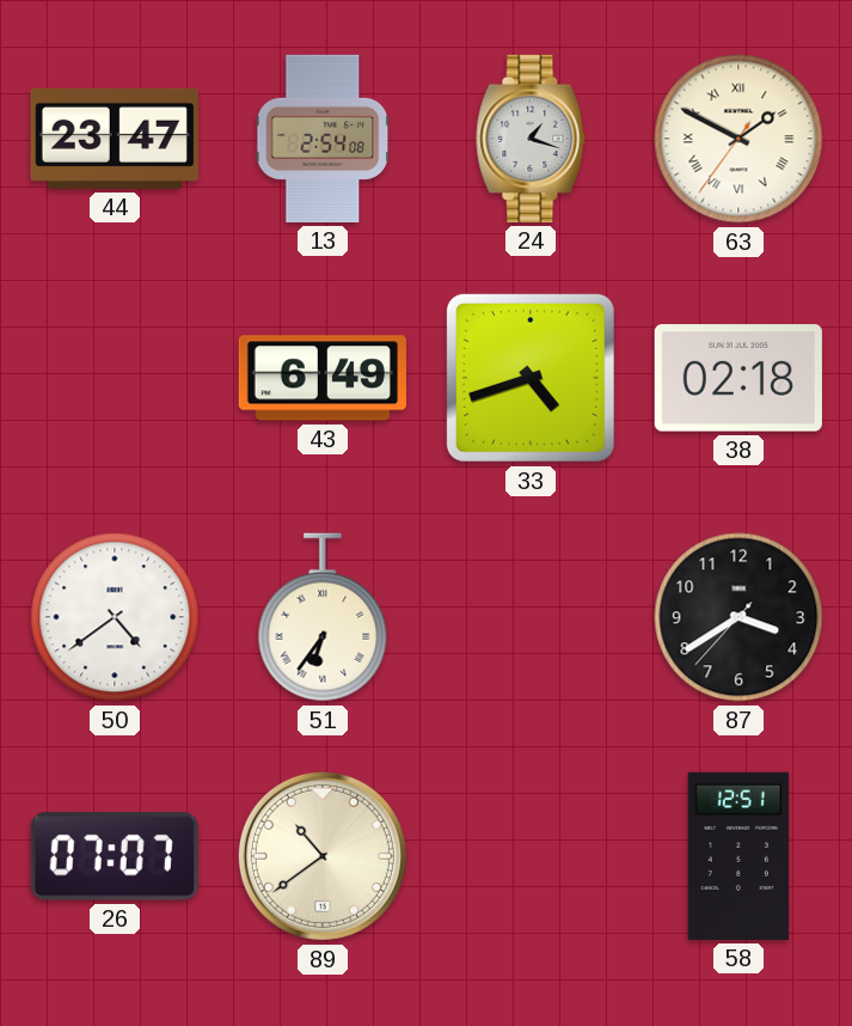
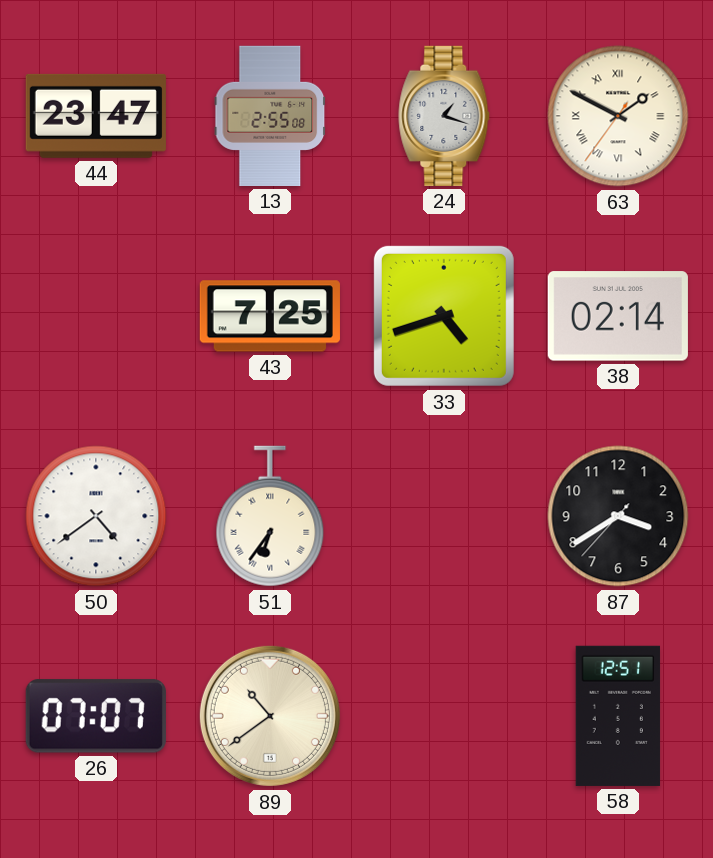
13: 2:54 -> 2:55
43: 6:49 -> 7:25
38: 02:18 -> 02:14
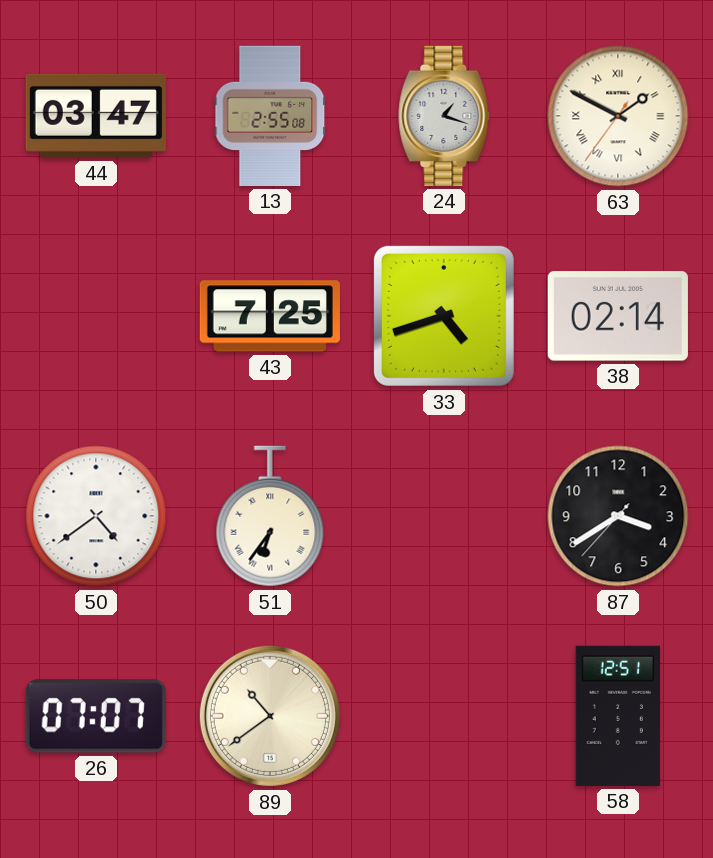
44: 23:47 -> 03:47
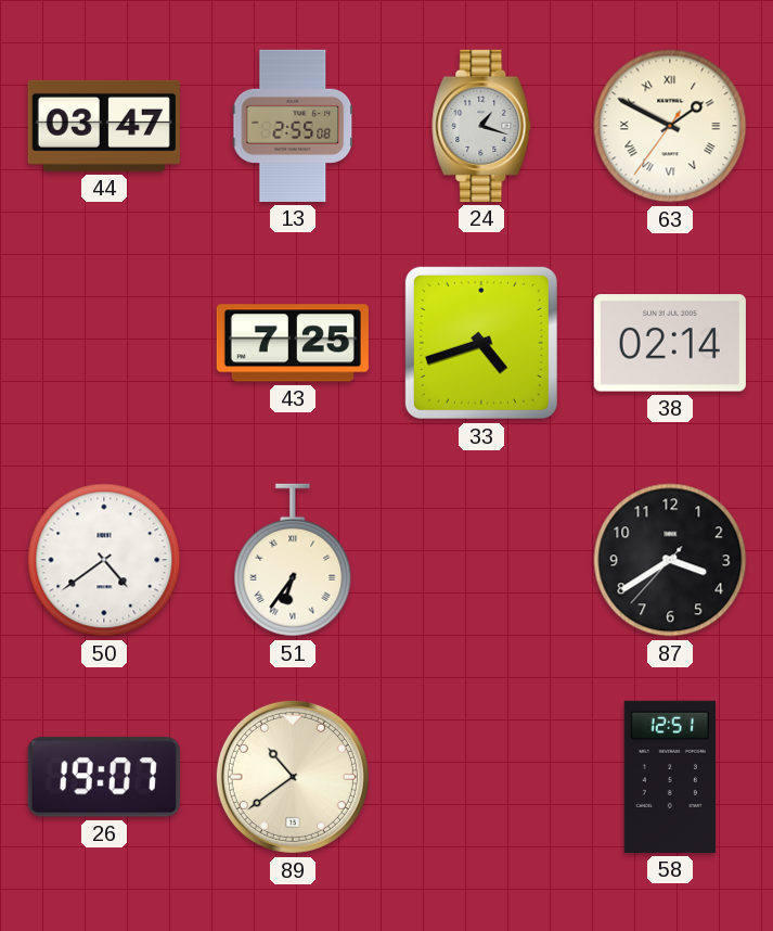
26: 07:07 -> 19:07
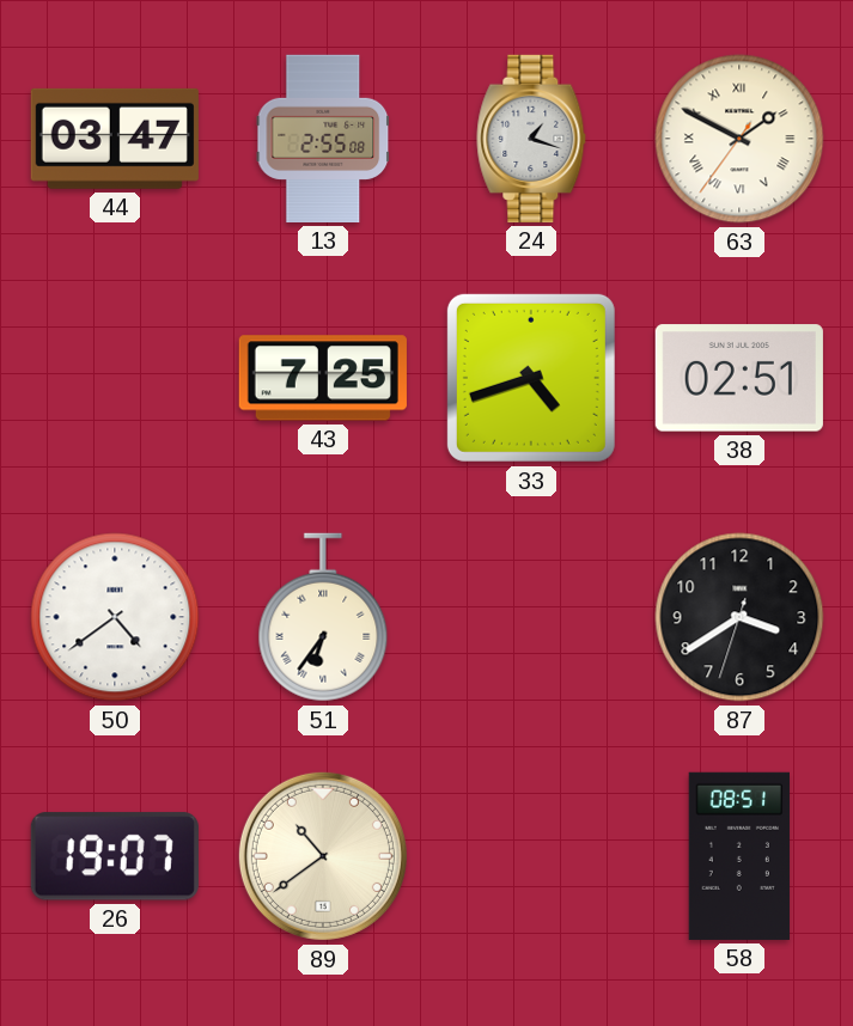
38: 02:14 -> 02:51
87: 3:39:37 -> 3:39:33
58: 12:51 -> 08:51
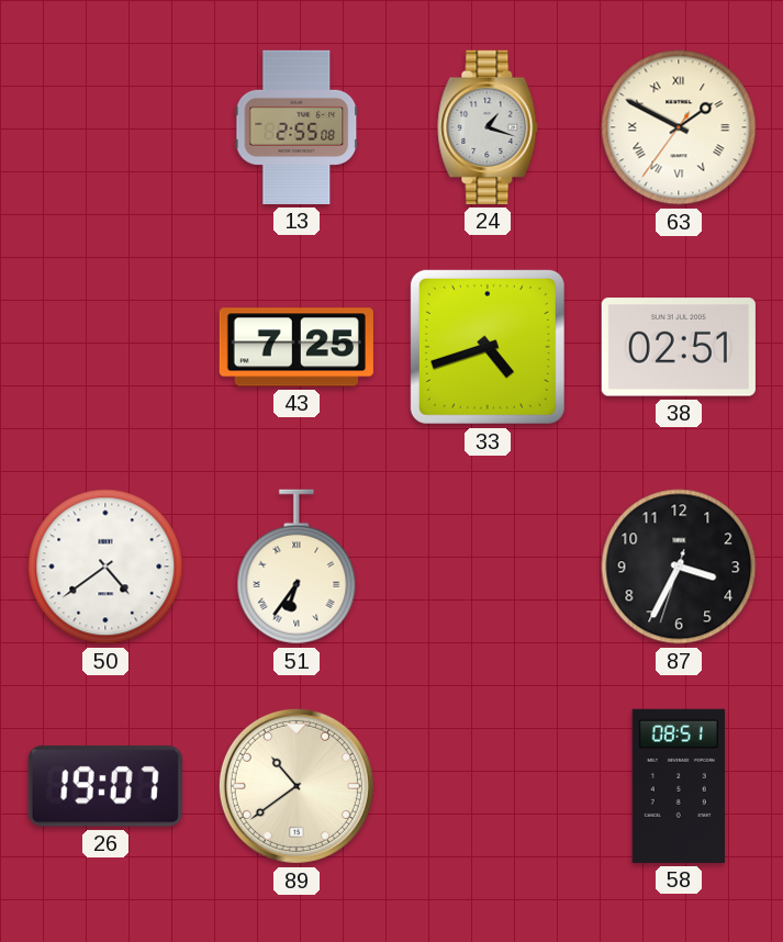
44: 03:47 -> none
87: 3:39 -> 3:34
